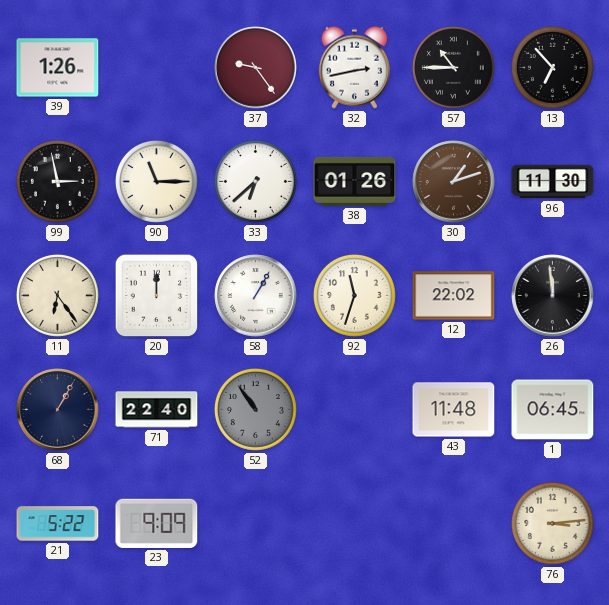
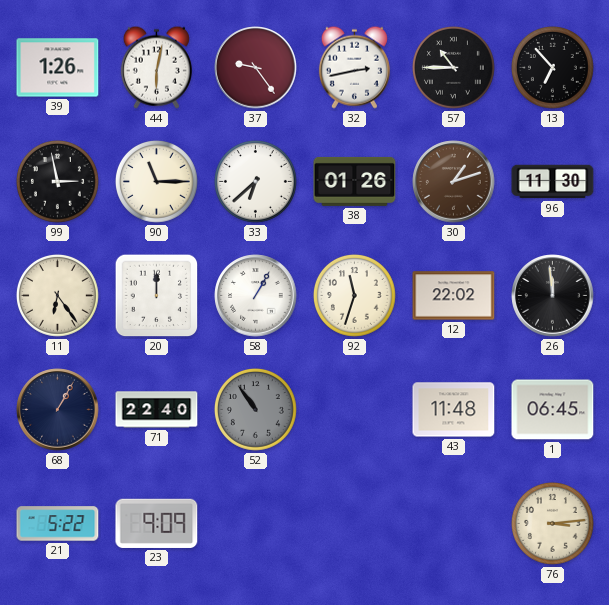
44: none -> 6:02
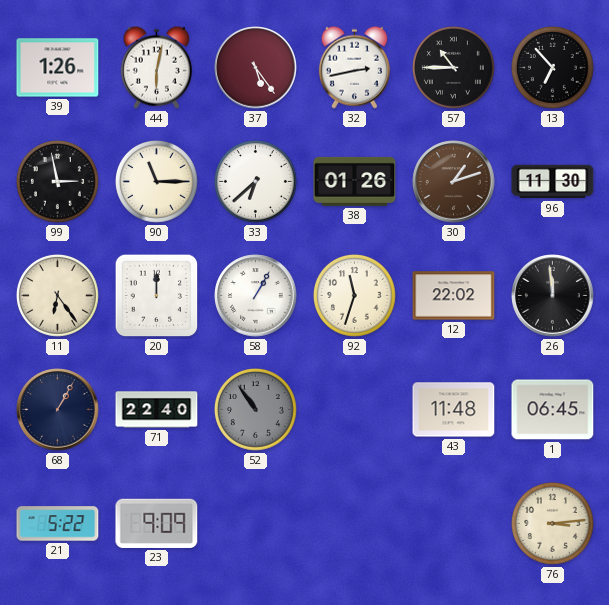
37: 9:24 -> 5:24
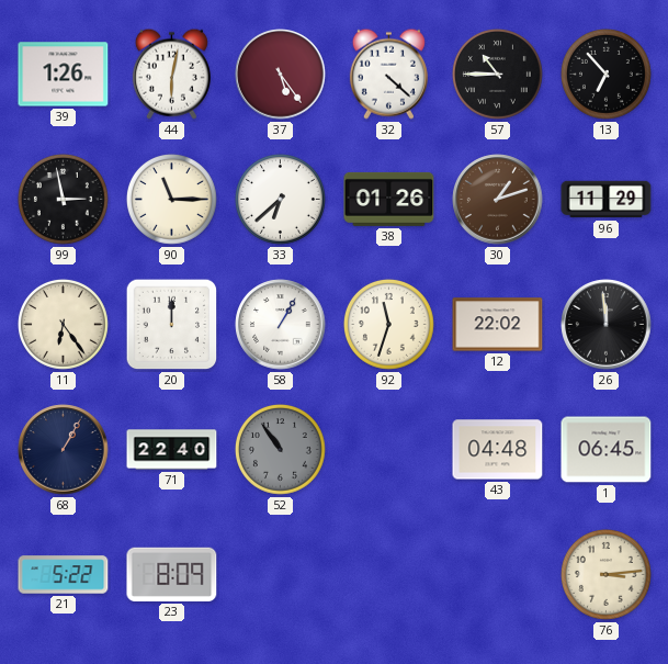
32: 2:43 -> 4:22
96: 11:30 -> 11:29
43: 11:48 -> 04:48
23: 9:09 -> 8:09
